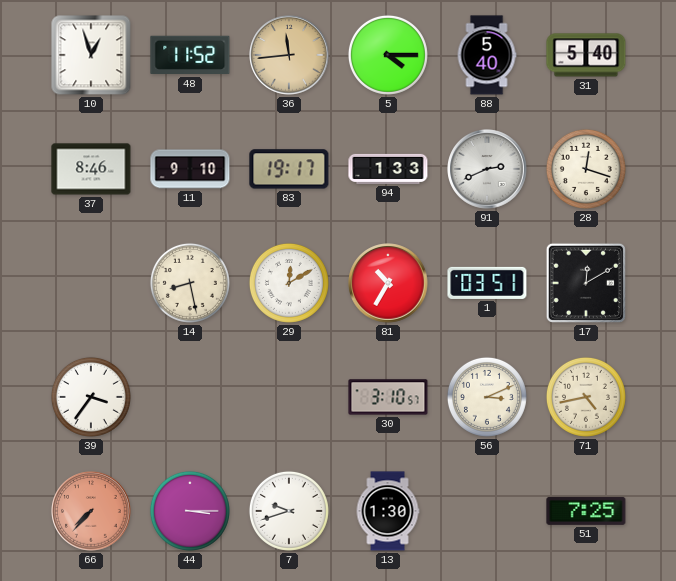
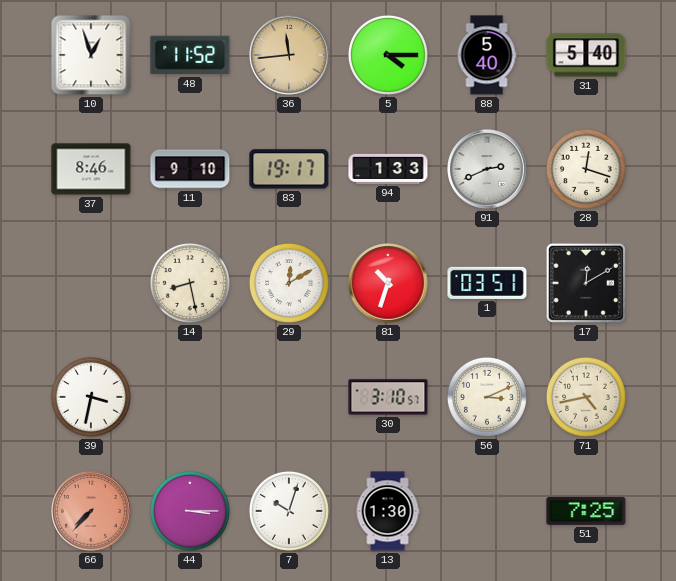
81: 10:35 -> 10:33
39: 3:36 -> 3:32
7: 9:42 -> 10:03
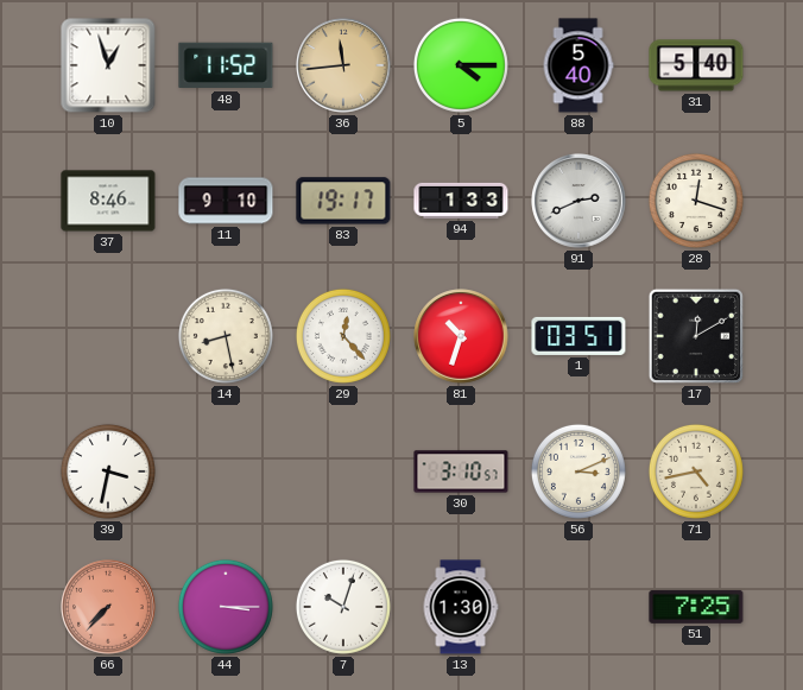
29: 12:10 -> 12:23
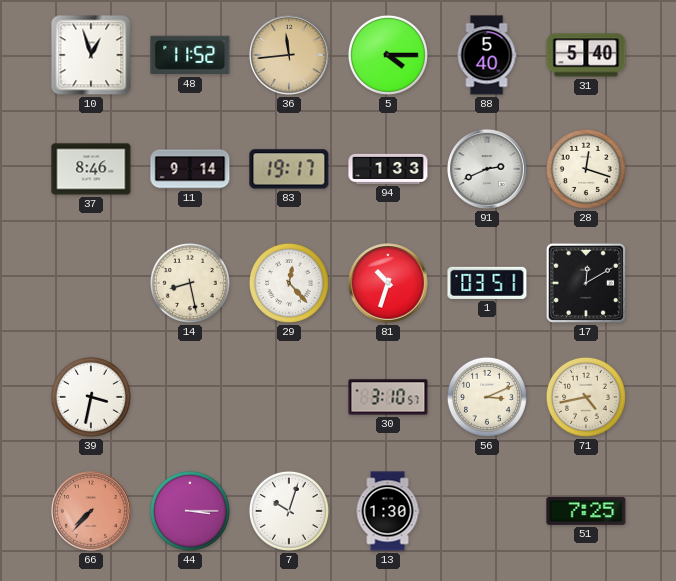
11: 9:10 -> 9:14
